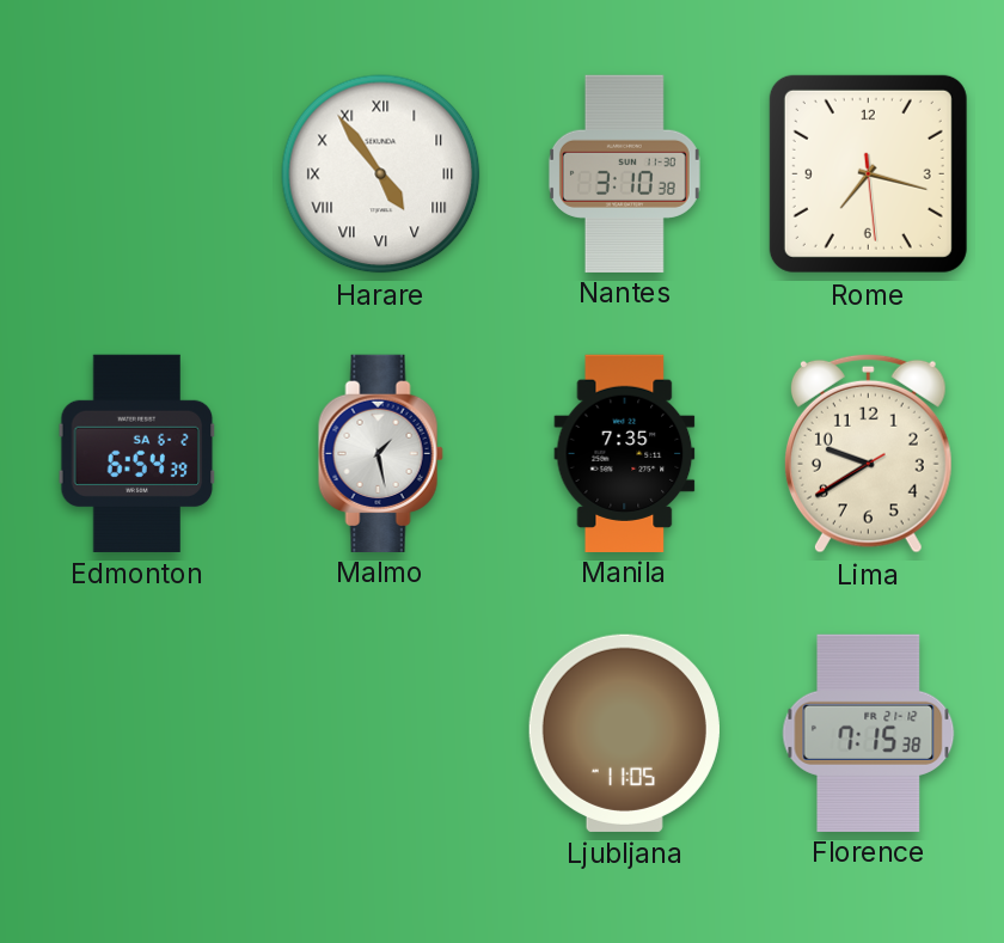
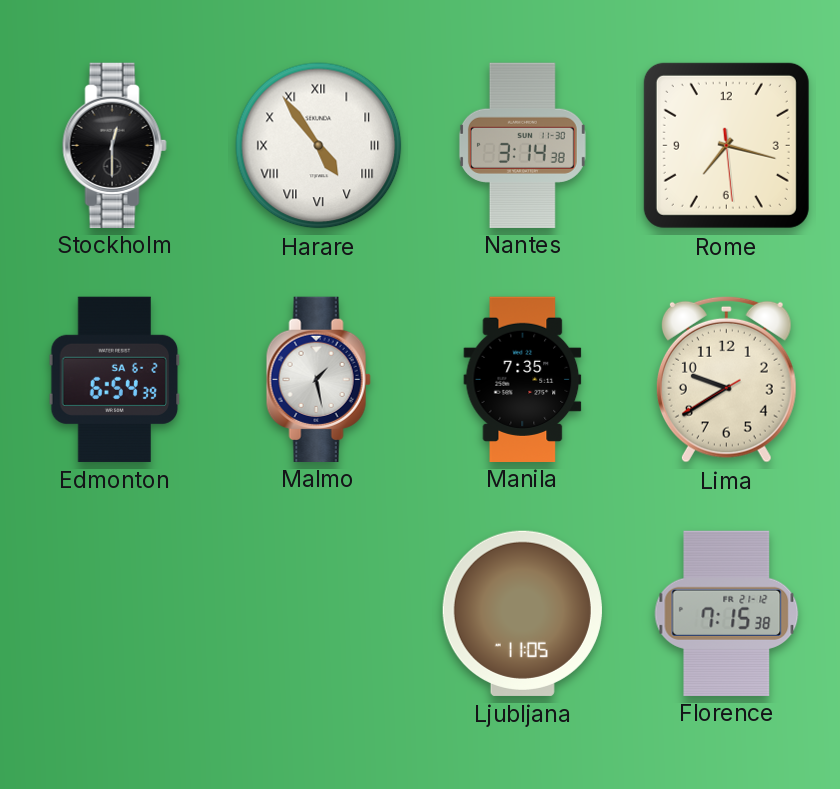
Stockholm: none -> 12:30
Nantes: 3:10 -> 3:14
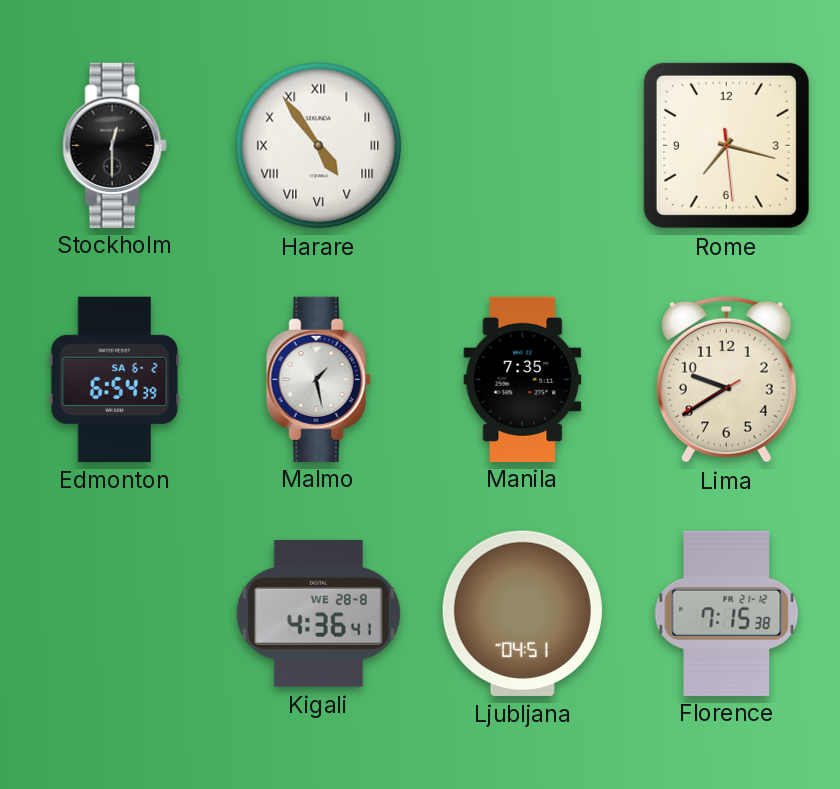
Nantes: 3:14 -> none
Kigali: none -> 4:36
Ljubljana: 11:05 -> 04:51
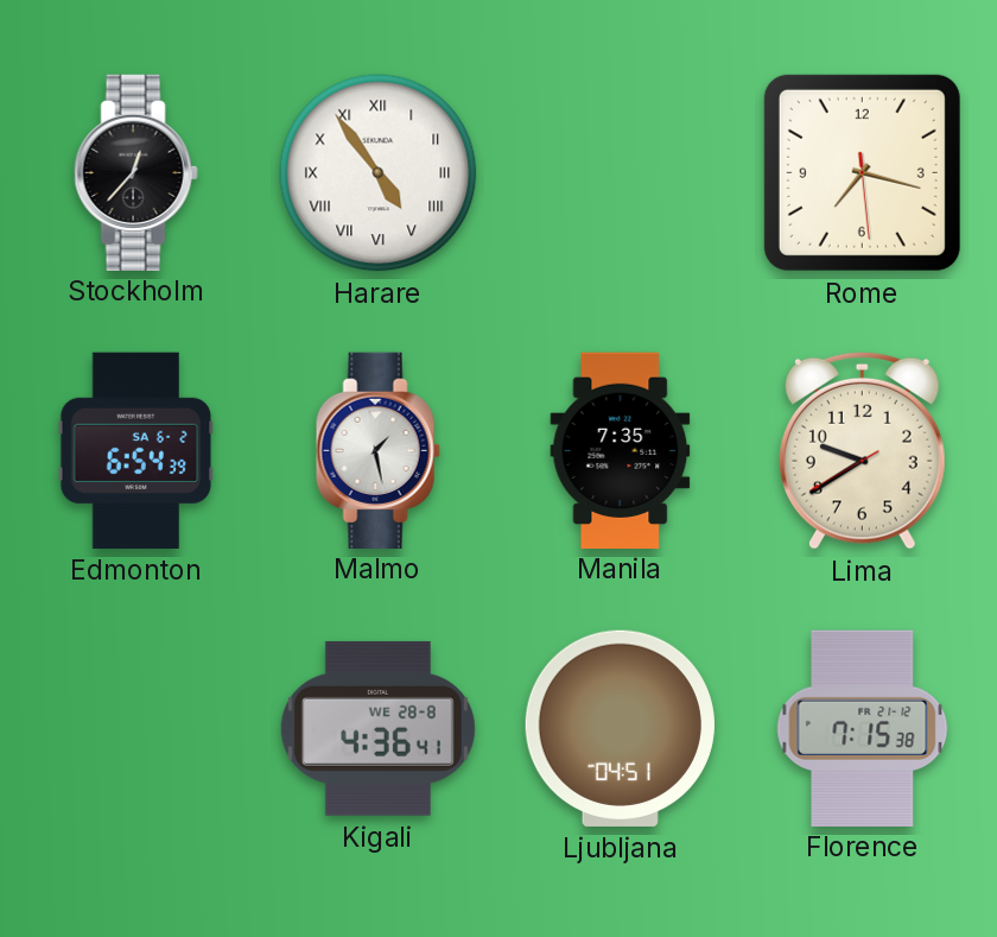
Stockholm: 12:30 -> 12:37
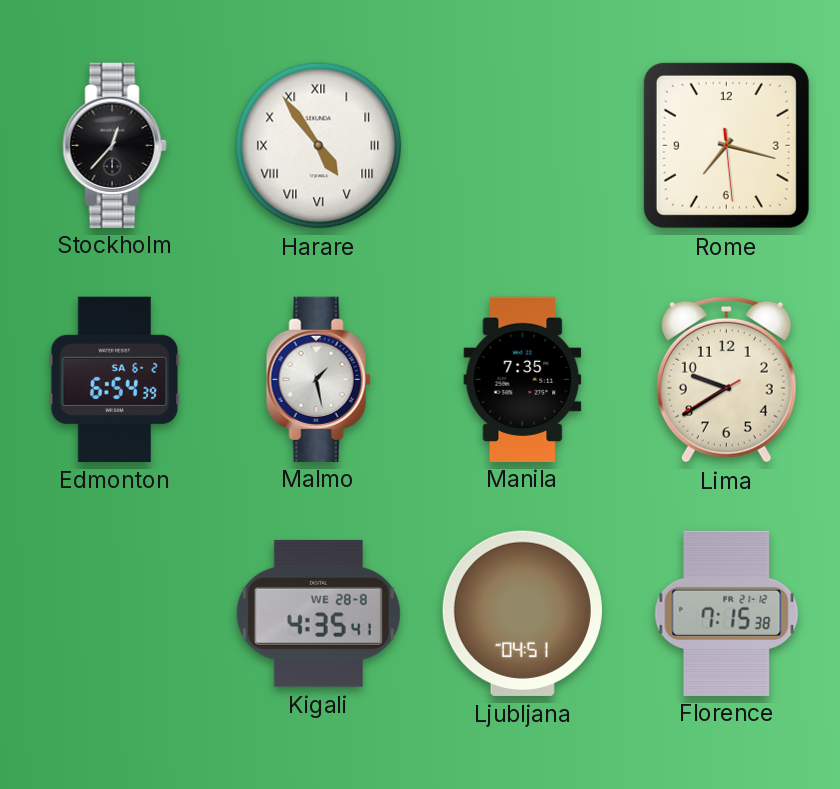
Kigali: 4:36 -> 4:35
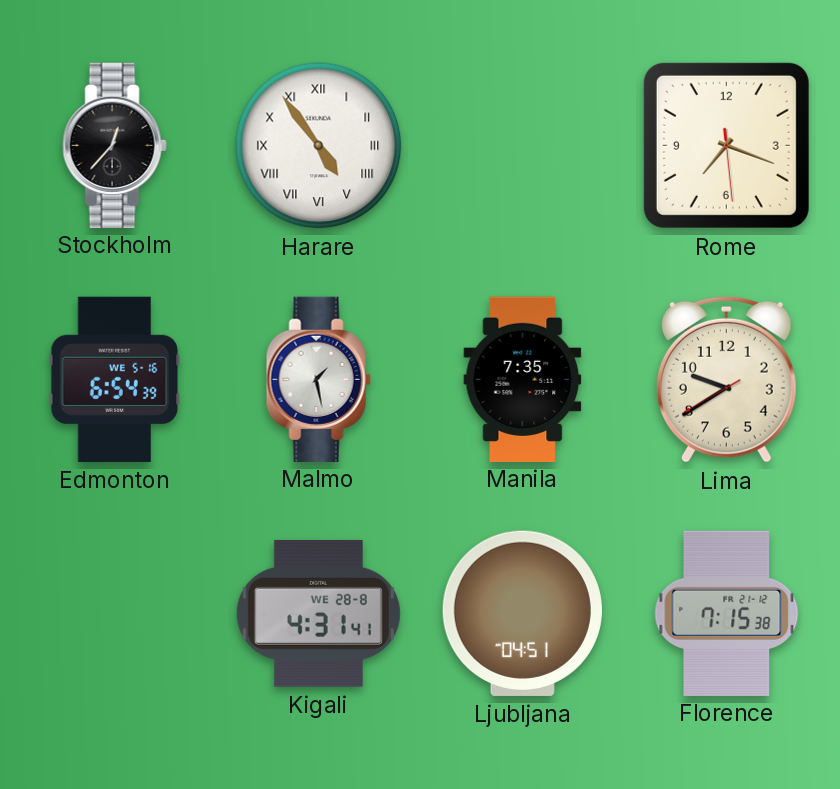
Rome: 7:17 -> 7:18
Edmonton date: SA 6-2 -> WE 5-16
Kigali: 4:35 -> 4:31
